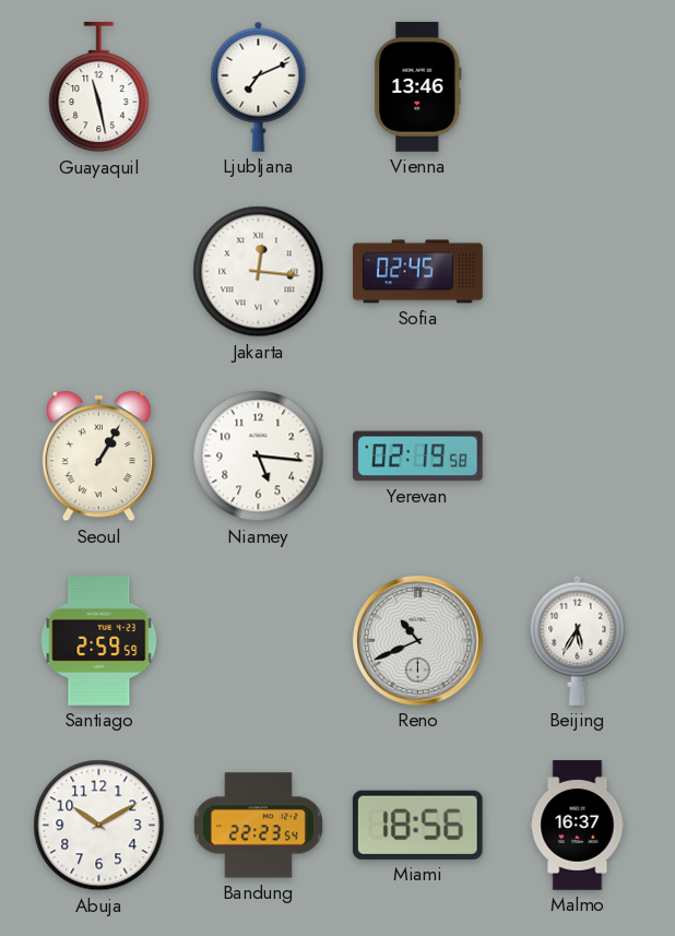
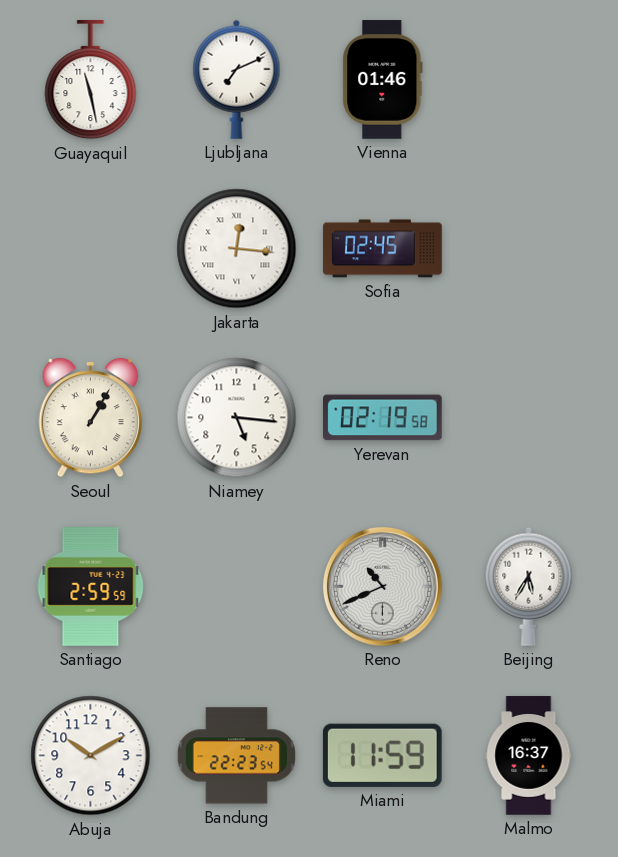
Vienna: 13:46 -> 01:46
Miami: 18:56 -> 11:59
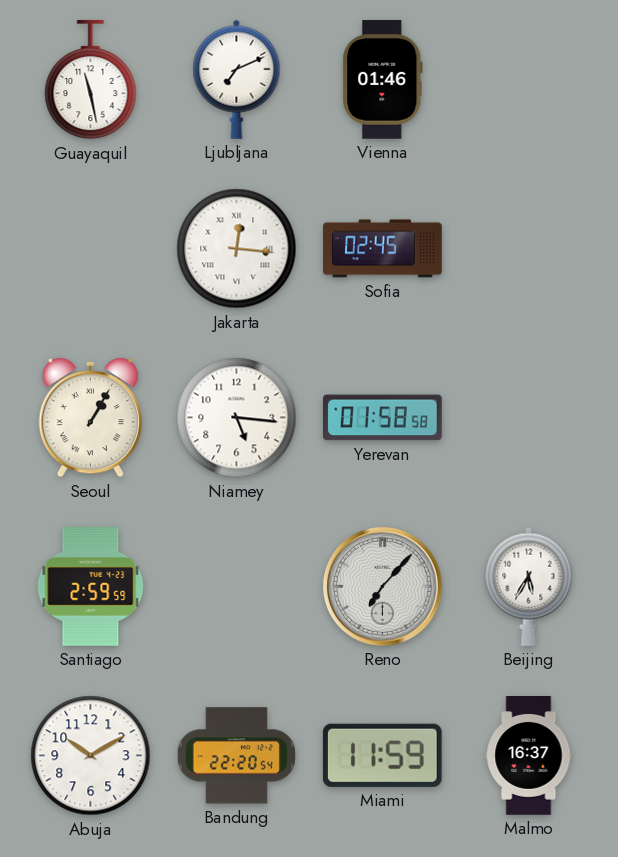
Yerevan: 02:19 -> 01:58
Reno: 10:41 -> 7:07
Bandung: 22:23 -> 22:20
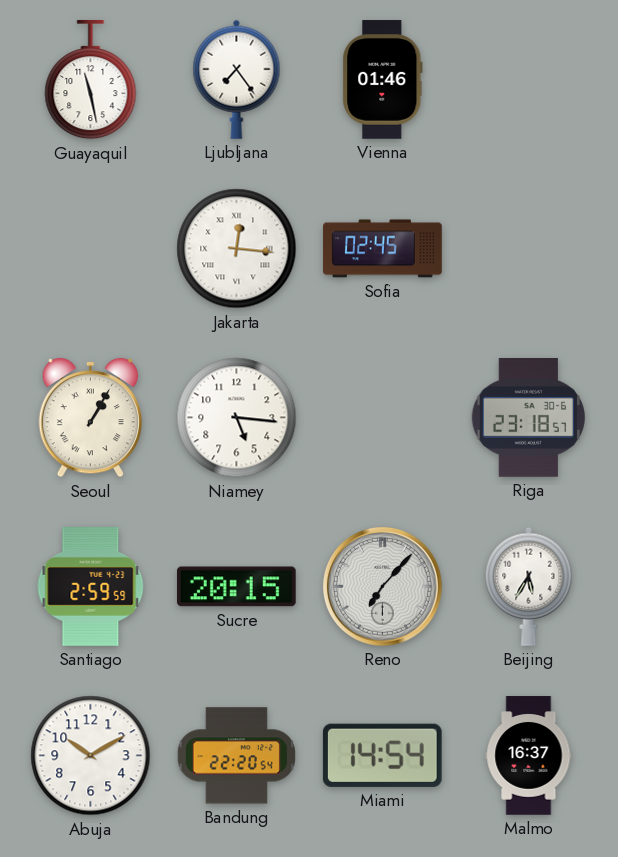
Ljubljana: 7:11 -> 7:24
Yerevan: 01:58 -> none
Riga: none -> 23:18
Sucre: none -> 20:15
Miami: 11:59 -> 14:54
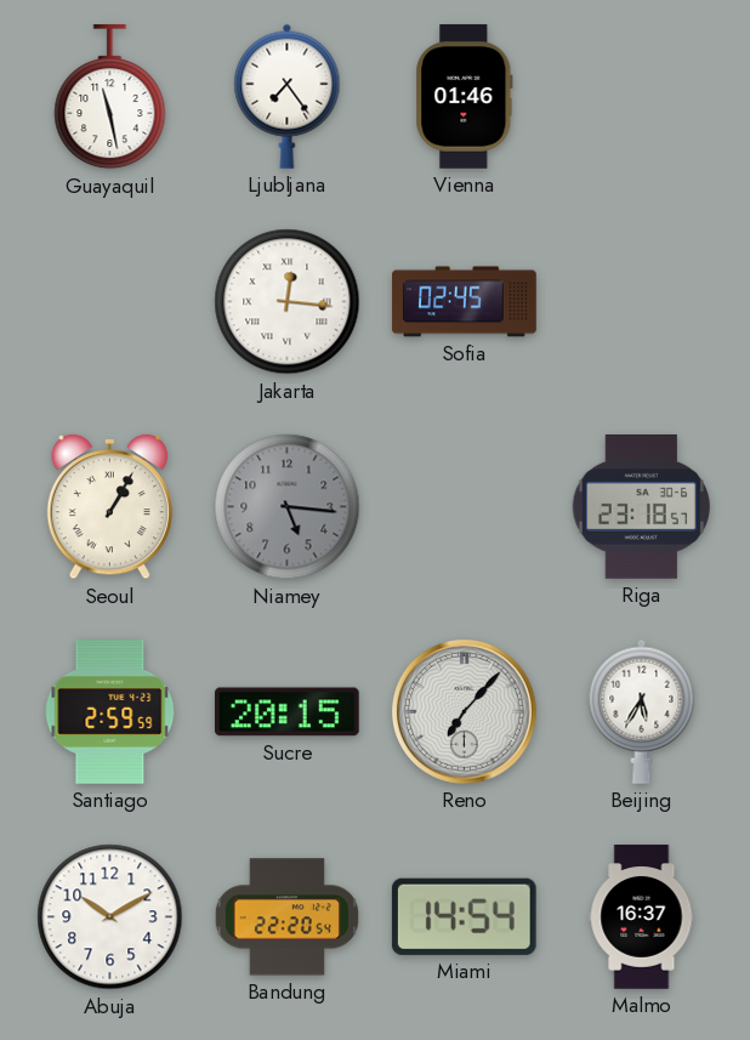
Niamey dial: white -> grey
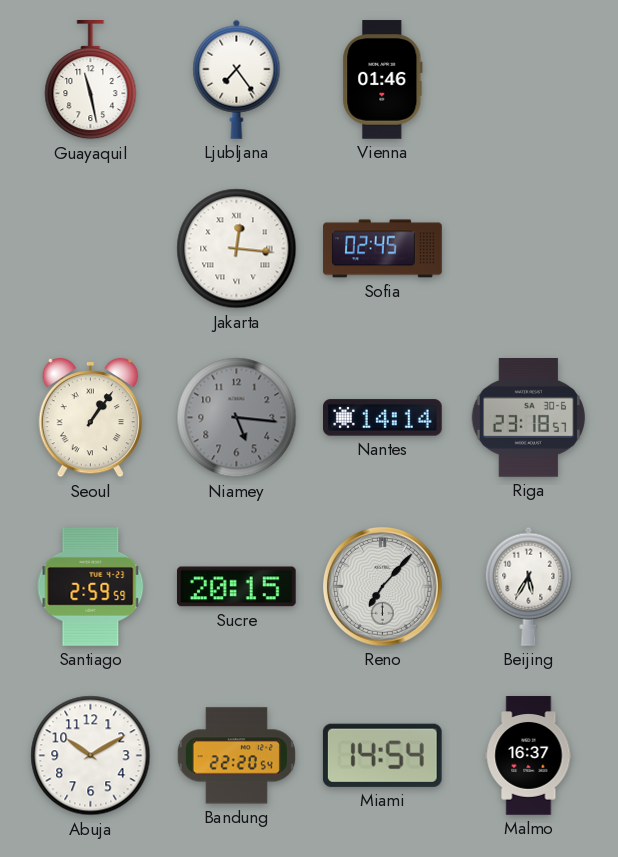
Seoul: 1:05 -> 1:06
Nantes: none -> 14:14
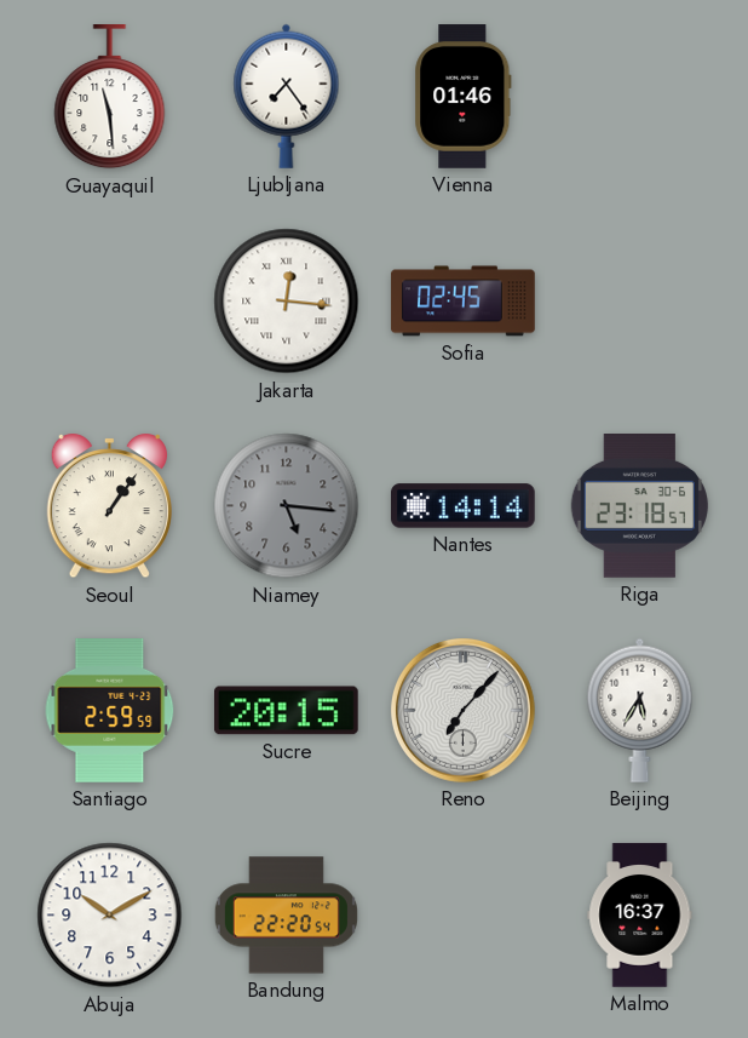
Guayaquil: 11:28 -> 11:29
Miami: 14:54 -> none
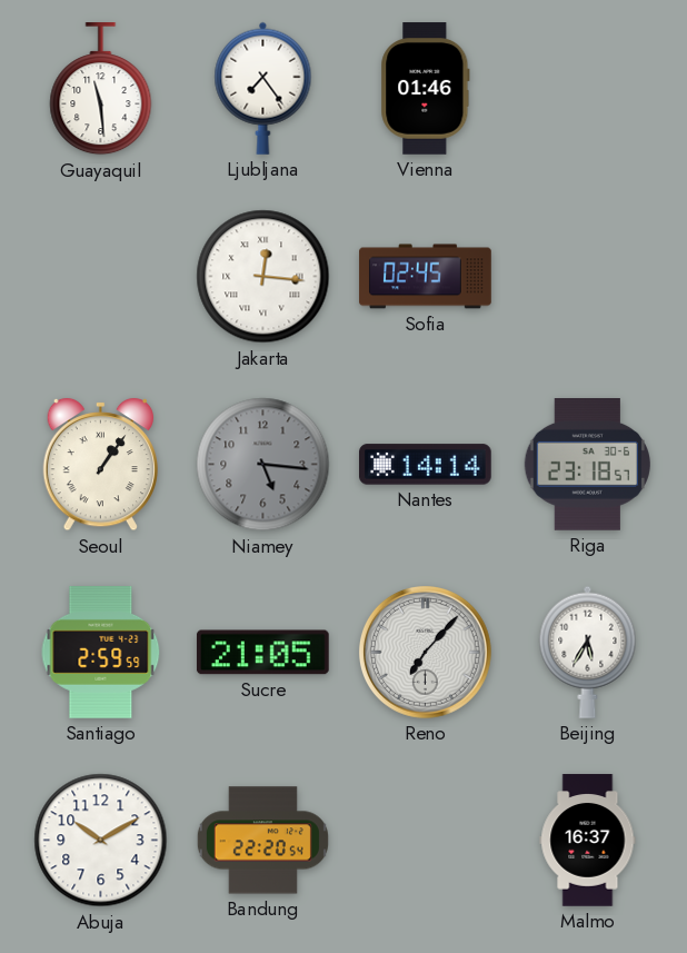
Sucre: 20:15 -> 21:05
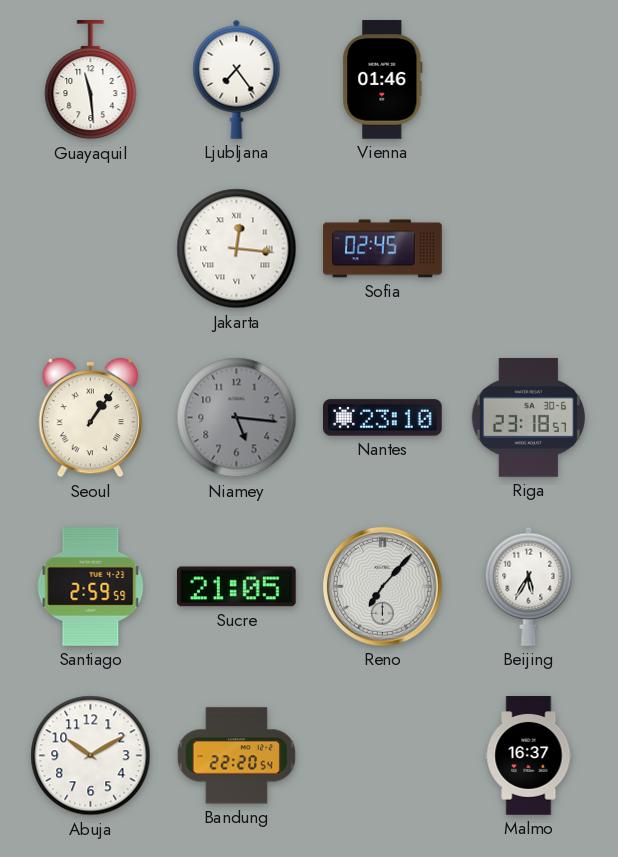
Nantes: 14:14 -> 23:10
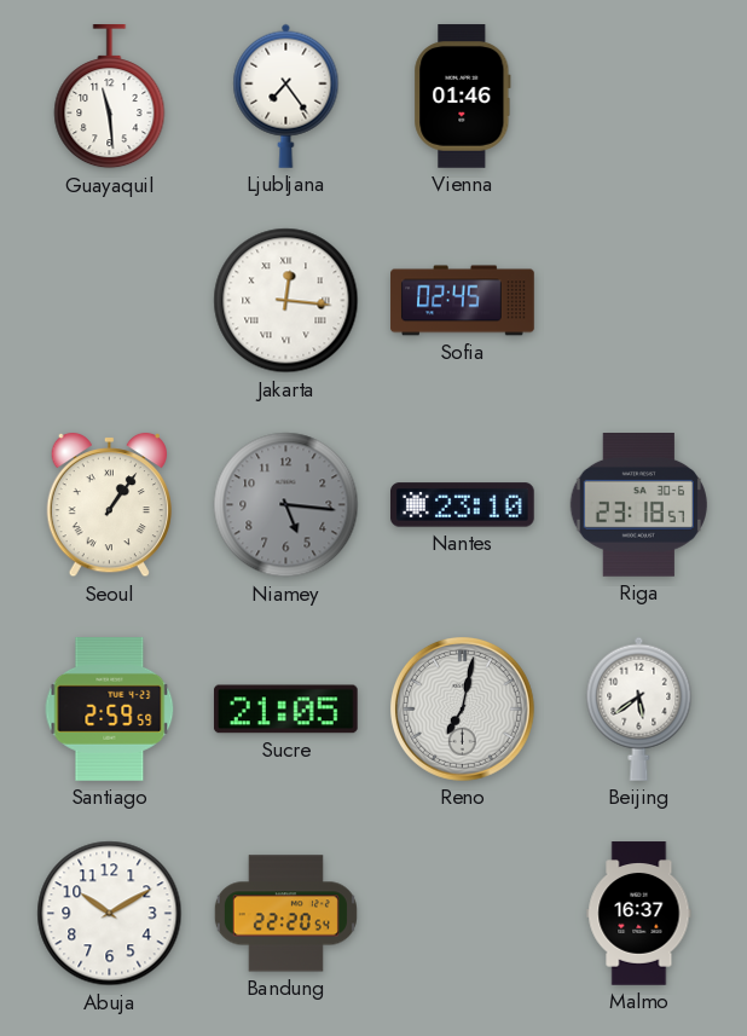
Reno: 7:07 -> 7:02
Beijing: 5:35 -> 5:39
